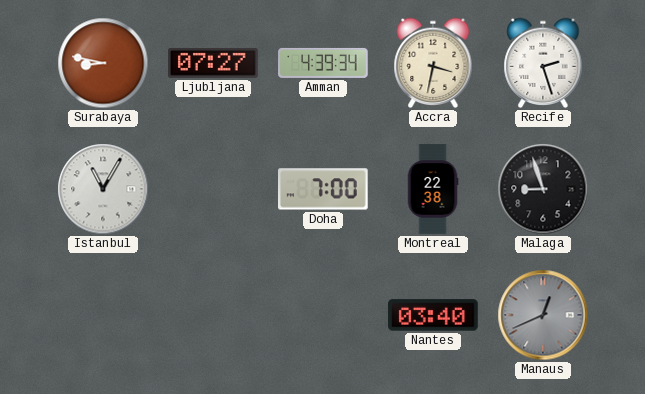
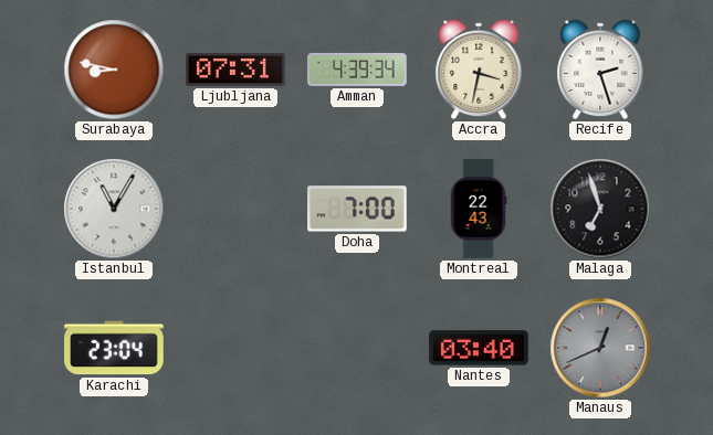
Ljubljana: 07:27 -> 07:31
Montreal: 22:38 -> 22:43
Malaga: 8:57 -> 6:57
Karachi: none -> 23:04
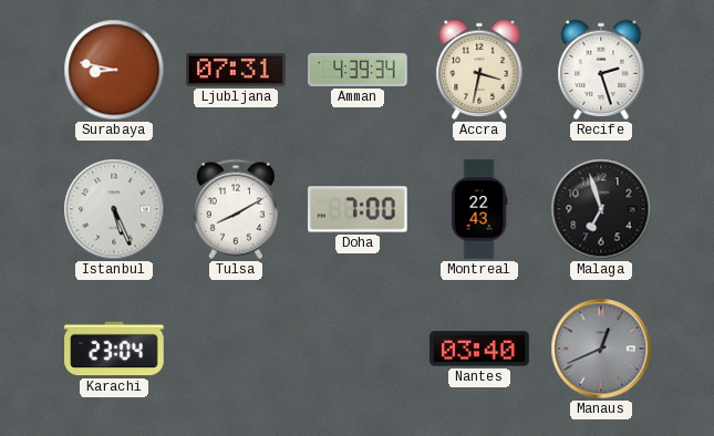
Istanbul: 11:05 -> 5:26
Tulsa: none -> 8:10
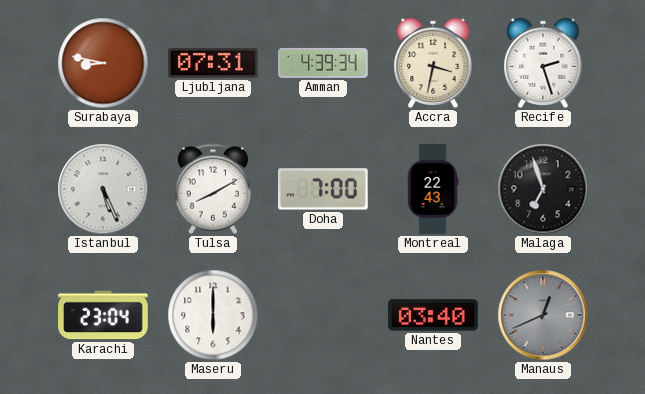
Maseru: none -> 6:00
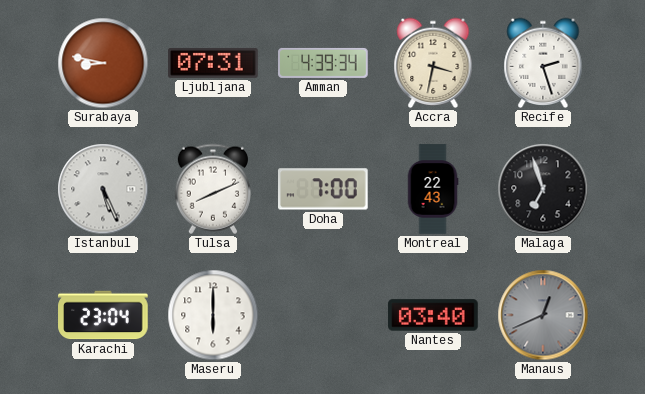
Tulsa: 8:10 -> 8:11
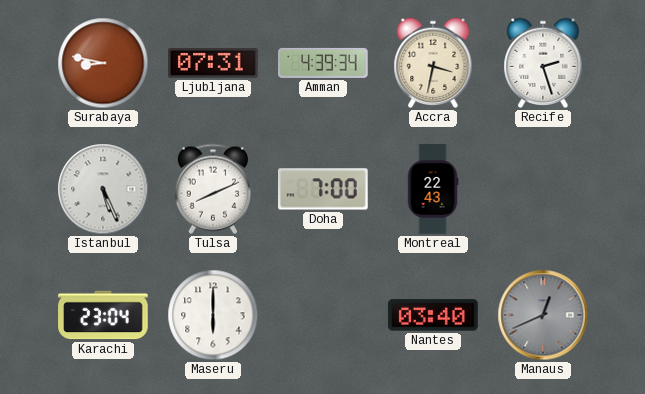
Malaga: 6:57 -> none
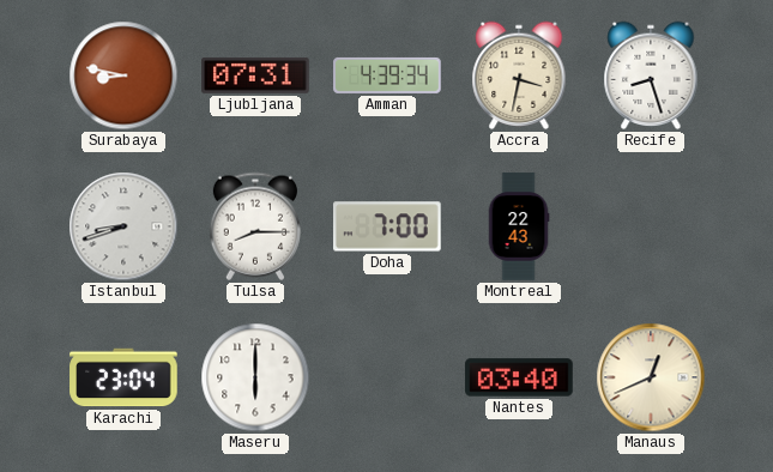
Recife: 2:27 -> 8:27
Istanbul: 5:26 -> 8:42
Tulsa: 8:11 -> 8:15
Manaus dial: grey -> cream
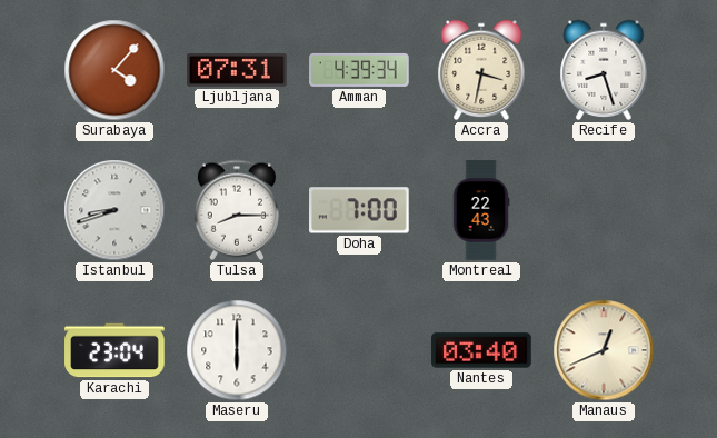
Surabaya: 8:47 -> 4:07
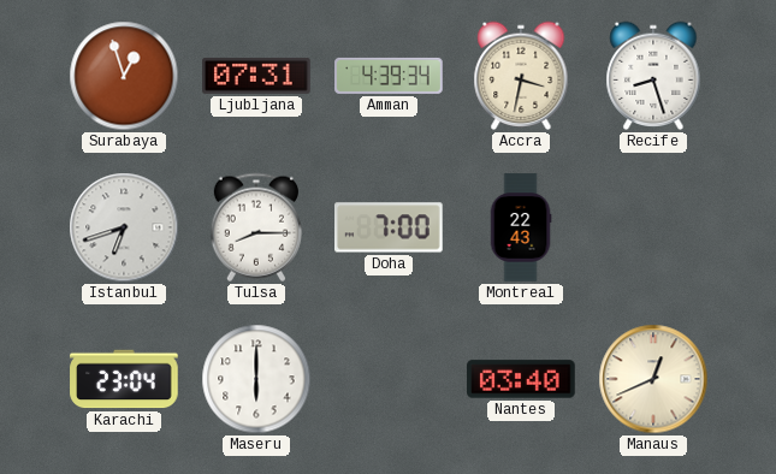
Surabaya: 4:07 -> 12:57
Istanbul: 8:42 -> 6:42
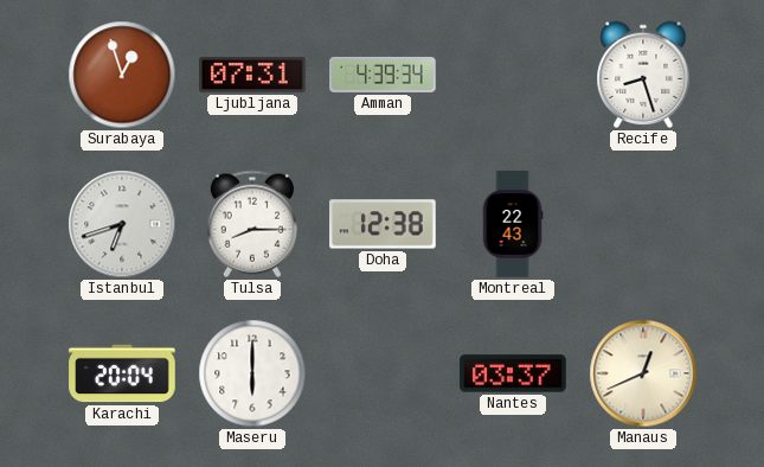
Accra: 3:32 -> none
Doha: 7:00 -> 12:38
Karachi: 23:04 -> 20:04
Nantes: 03:40 -> 03:37
